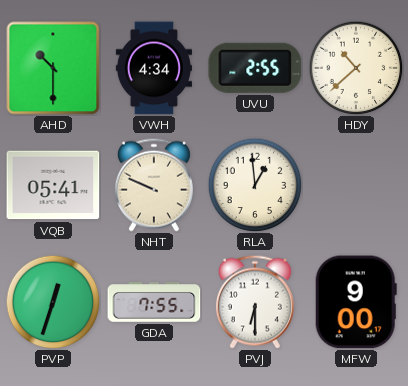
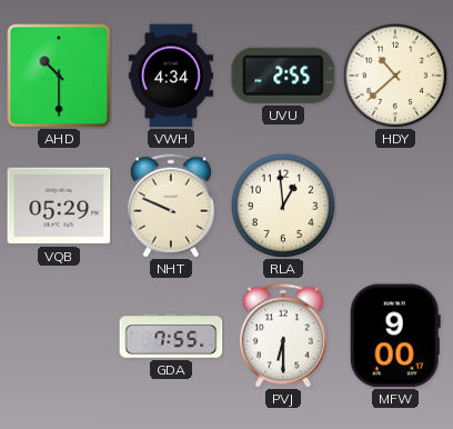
VQB: 05:41 -> 05:29
PVP: 12:33 -> none
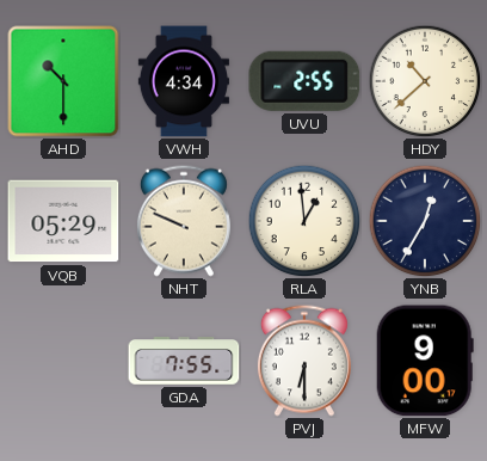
YNB: none -> 12:35
